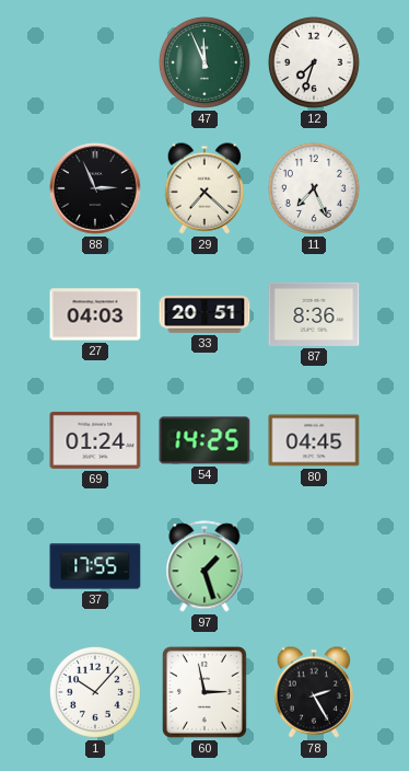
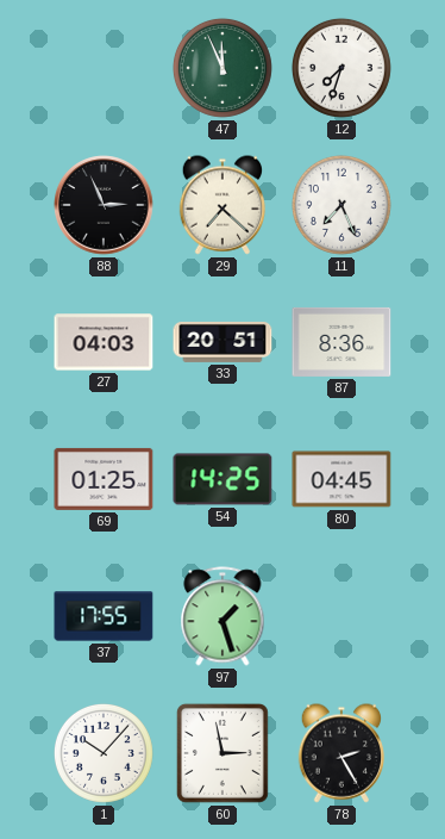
69: 01:24 -> 01:25
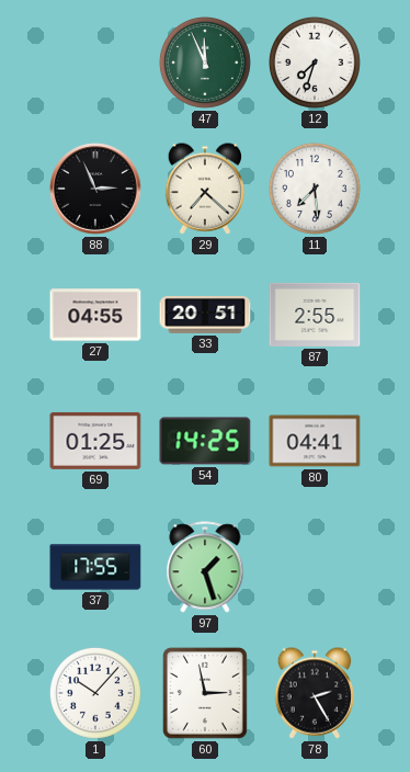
11: 7:26 -> 7:29
27: 04:03 -> 04:55
87: 8:36 -> 2:55
80: 04:45 -> 04:41
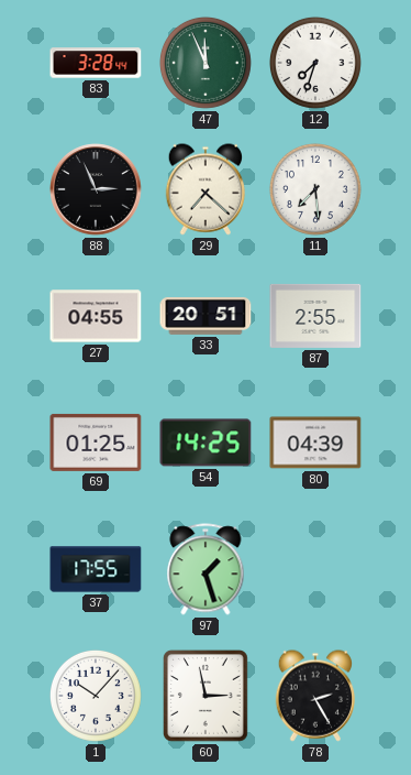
83: none -> 3:28
80: 04:41 -> 04:39
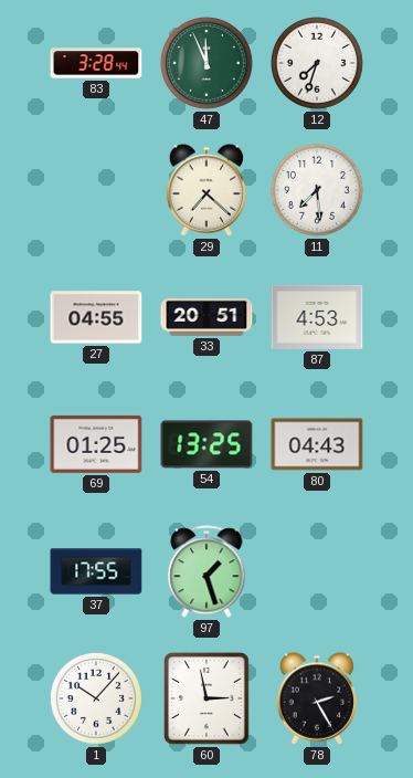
88: 2:56 -> none
87: 2:55 -> 4:53
54: 14:25 -> 13:25
80: 04:39 -> 04:43
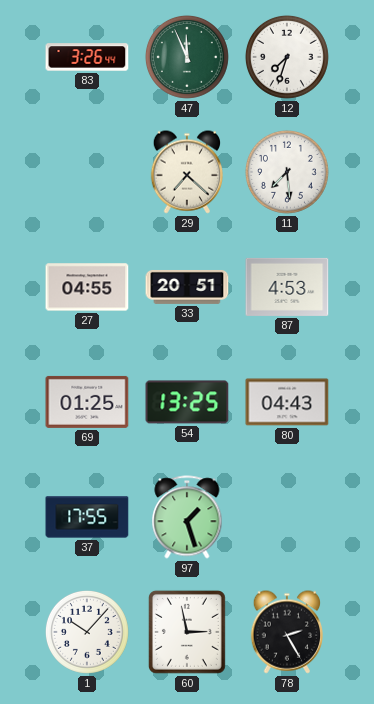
83: 3:28 -> 3:26
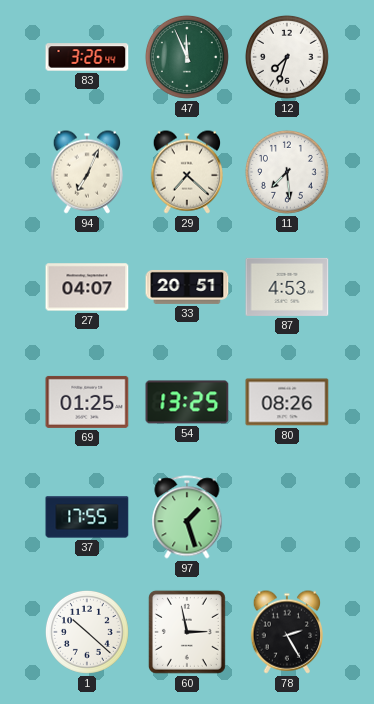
94: none -> 7:04
27: 04:55 -> 04:07
80: 04:43 -> 08:26
1: 10:07 -> 10:22
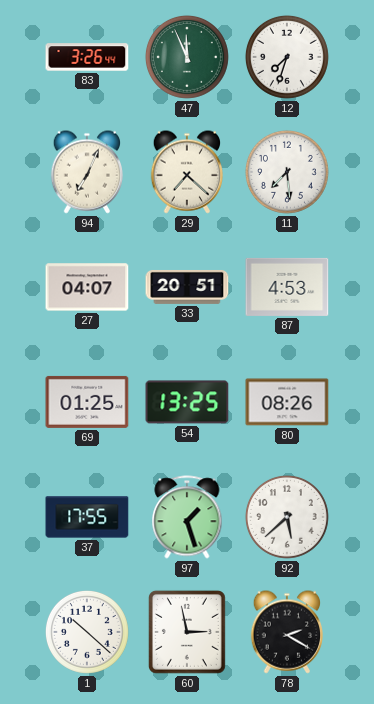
92: none -> 5:38
78: 2:25 -> 2:20
